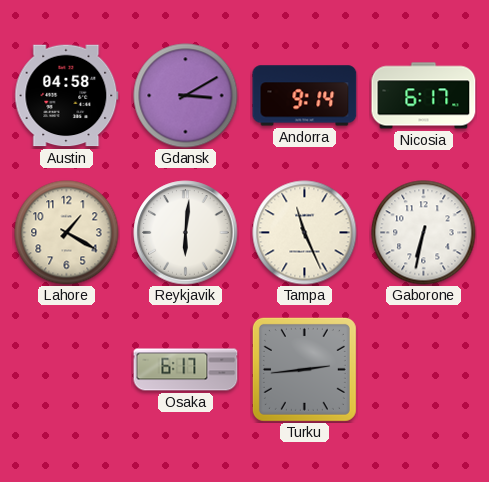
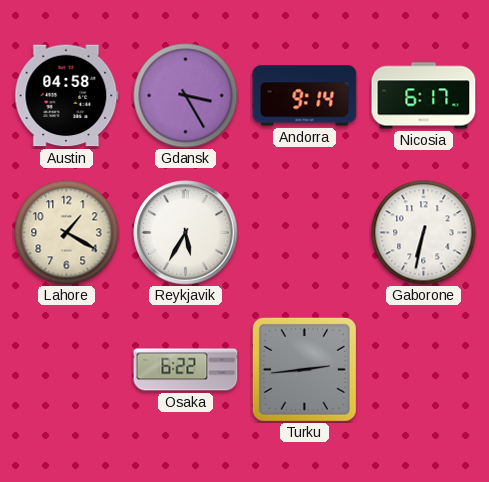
Gdansk: 3:10 -> 3:25
Reykjavik: 6:01 -> 5:35
Tampa: 11:26 -> none
Osaka: 6:17 -> 6:22
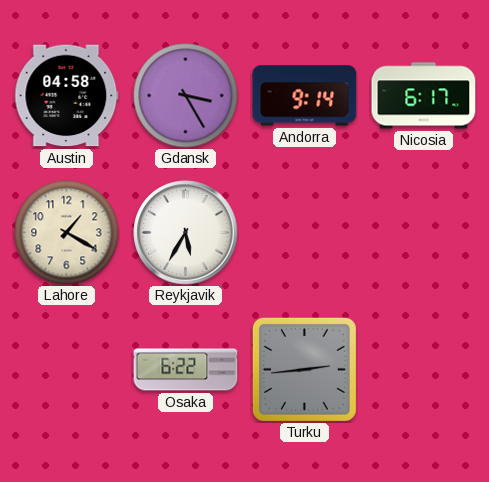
Gaborone: 6:32 -> none
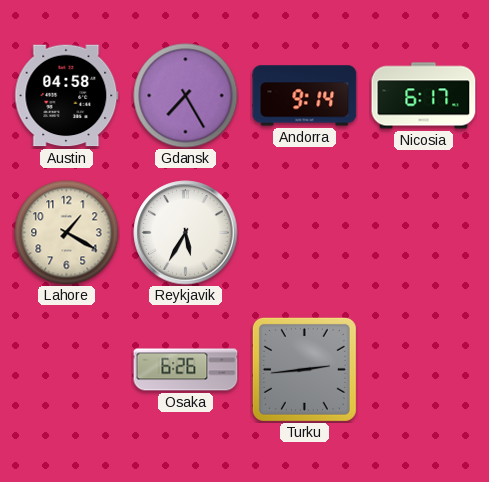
Gdansk: 3:25 -> 7:25
Osaka: 6:22 -> 6:26
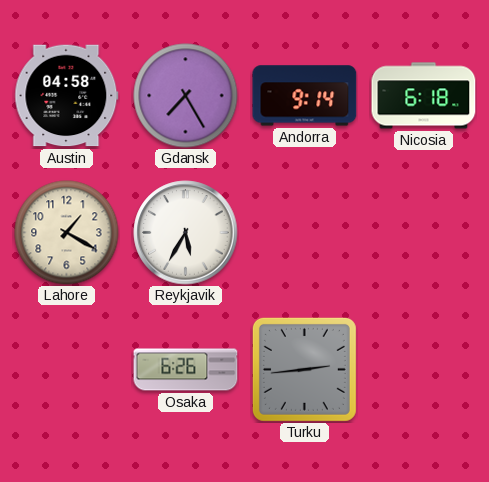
Nicosia: 6:17 -> 6:18
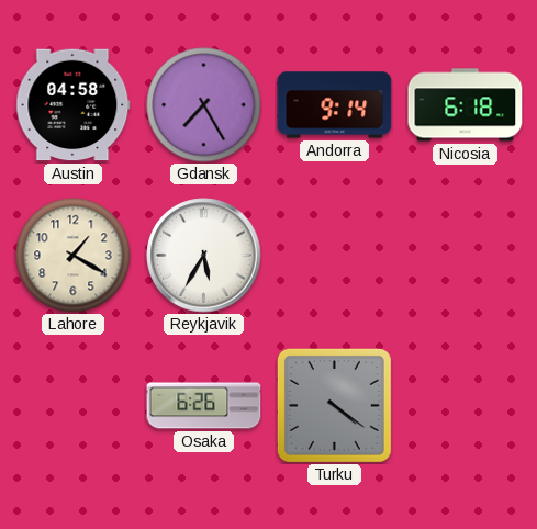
Turku: 2:44 -> 4:21
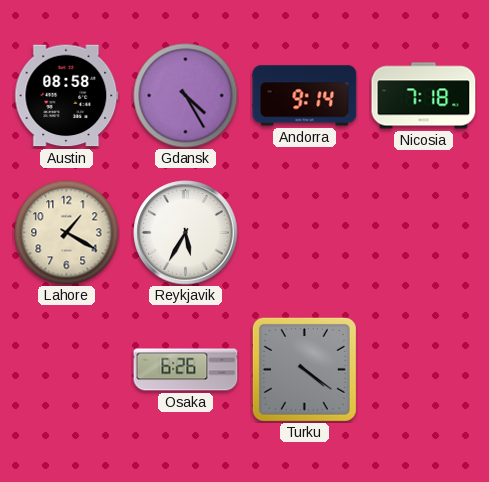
Austin: 04:58 -> 08:58
Gdansk: 7:25 -> 4:25
Nicosia: 6:18 -> 7:18
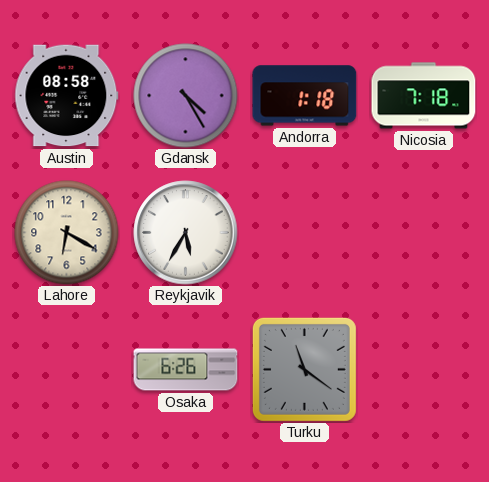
Andorra: 9:14 -> 1:18
Lahore: 1:20 -> 6:20
Turku: 4:21 -> 11:21
